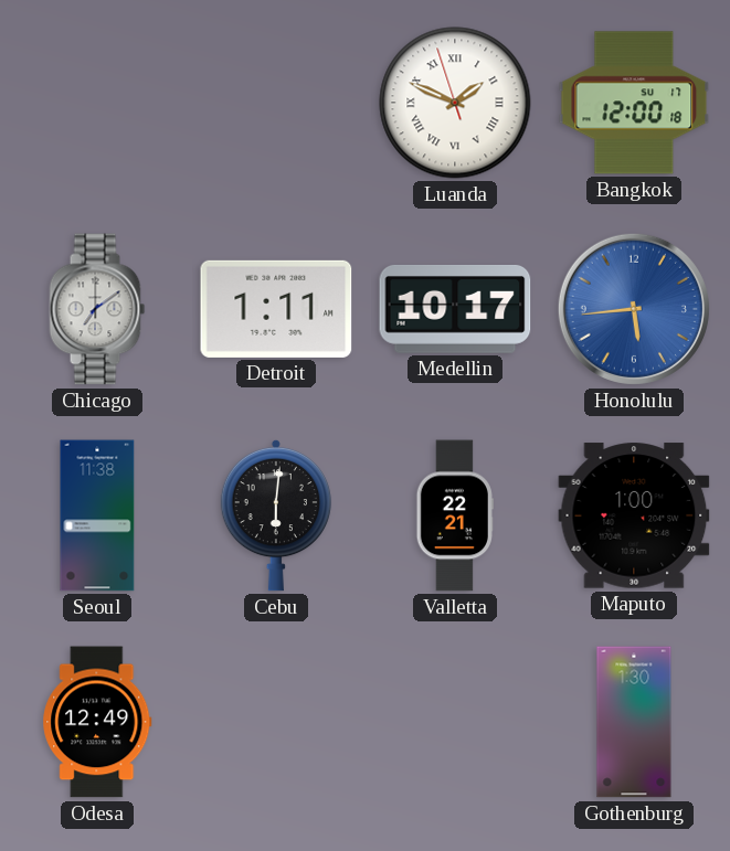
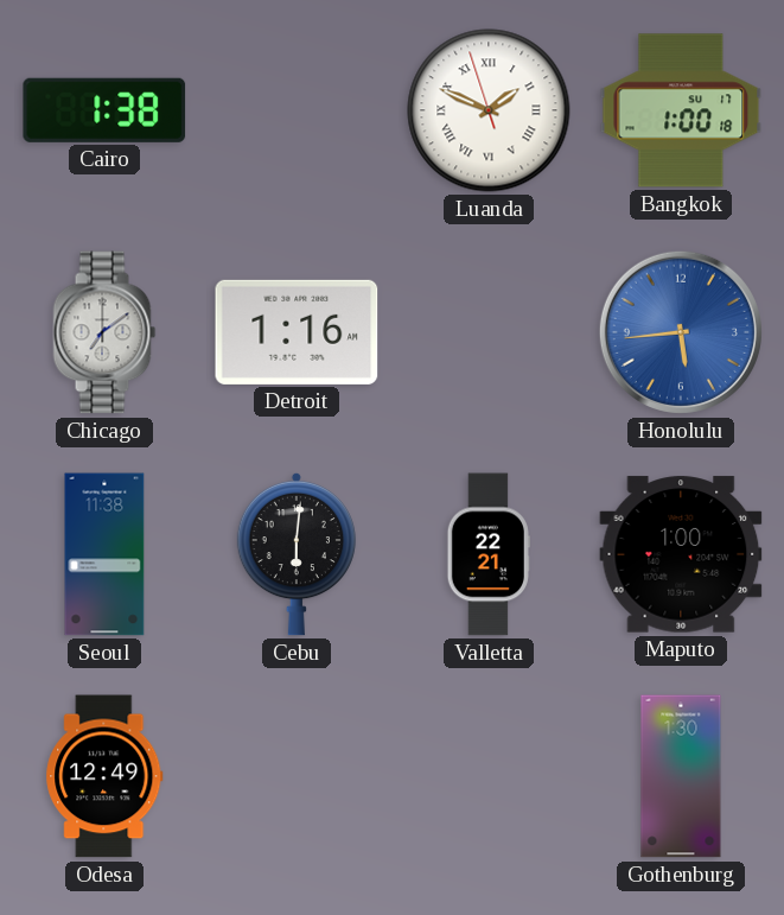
Cairo: none -> 1:38
Bangkok: 12:00 -> 1:00
Detroit: 1:11 -> 1:16
Medellin: 10:17 -> none
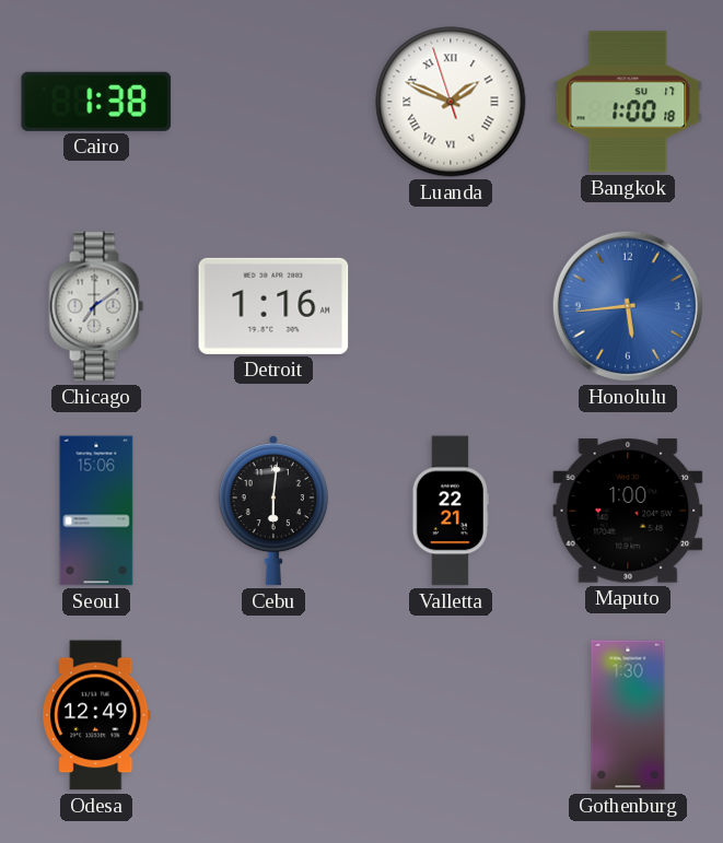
Seoul: 11:38 -> 15:06
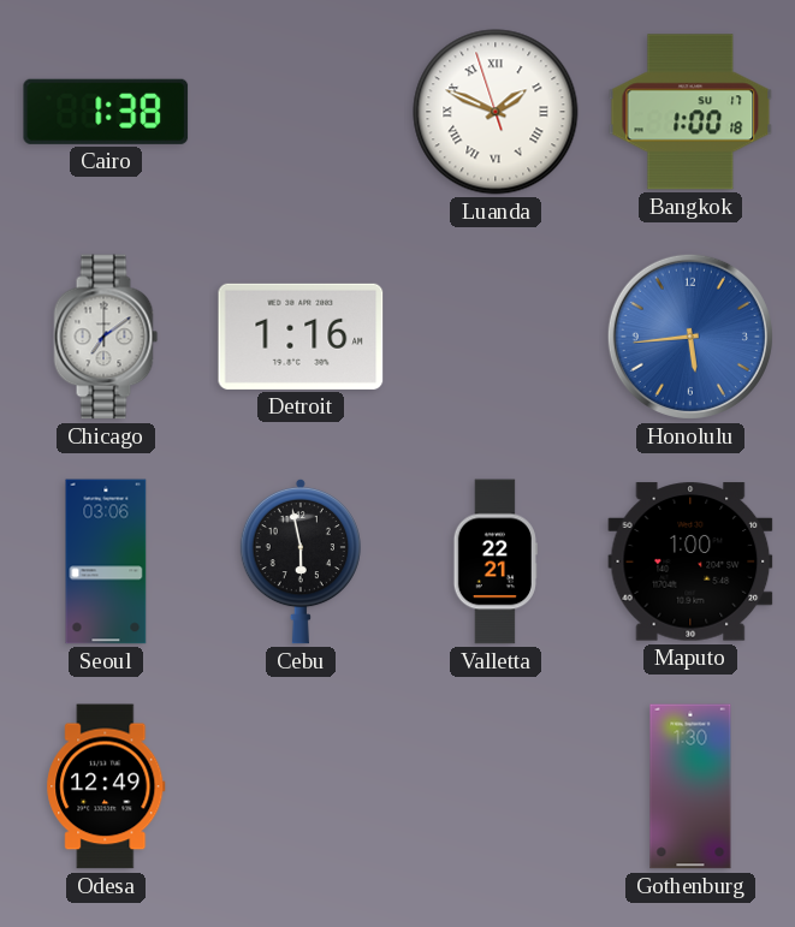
Seoul: 15:06 -> 03:06
Cebu: 6:01 -> 5:58
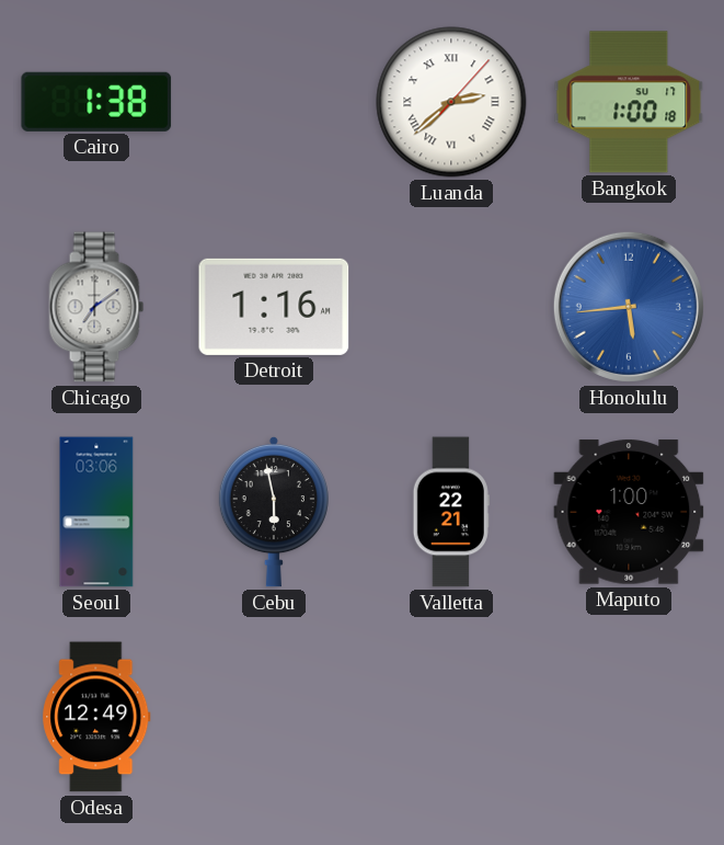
Luanda: 1:48 -> 2:38
Gothenburg: 1:30 -> none
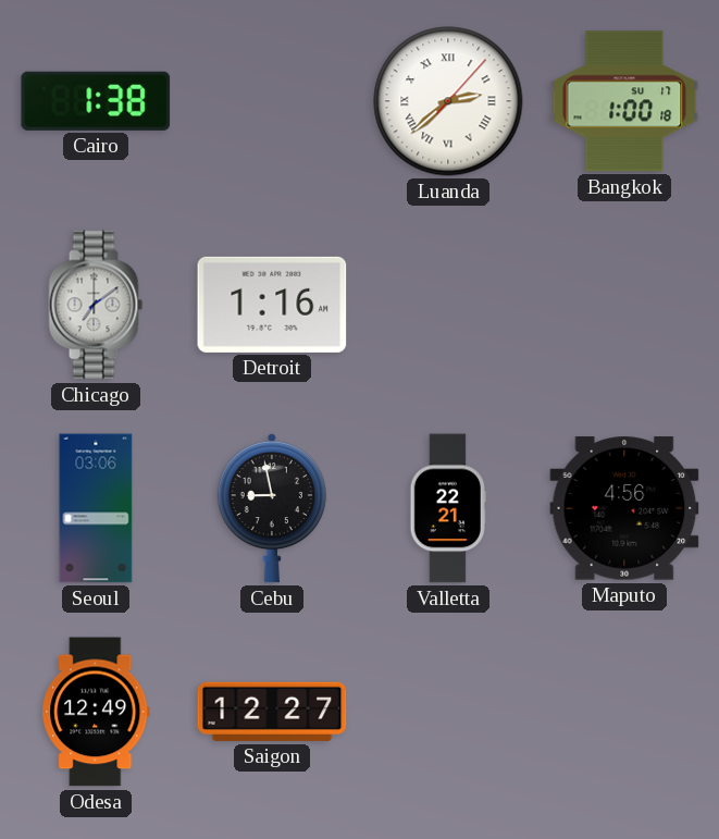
Honolulu: 5:44 -> none
Cebu: 5:58 -> 8:58
Maputo: 1:00 -> 4:56
Saigon: none -> 12:27
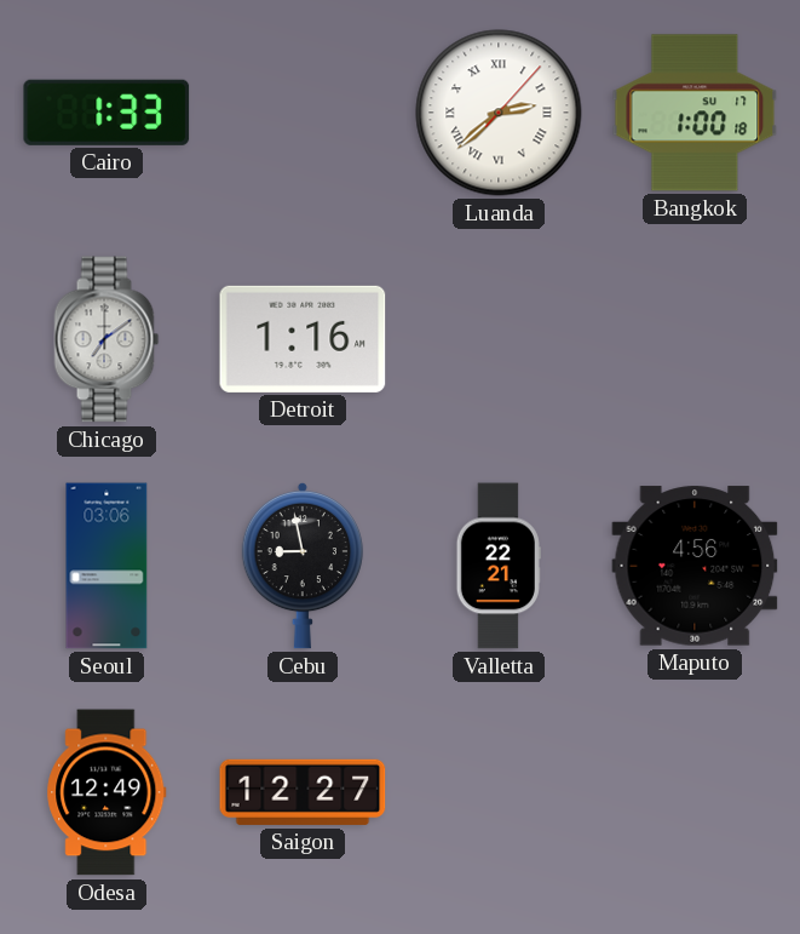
Cairo: 1:38 -> 1:33
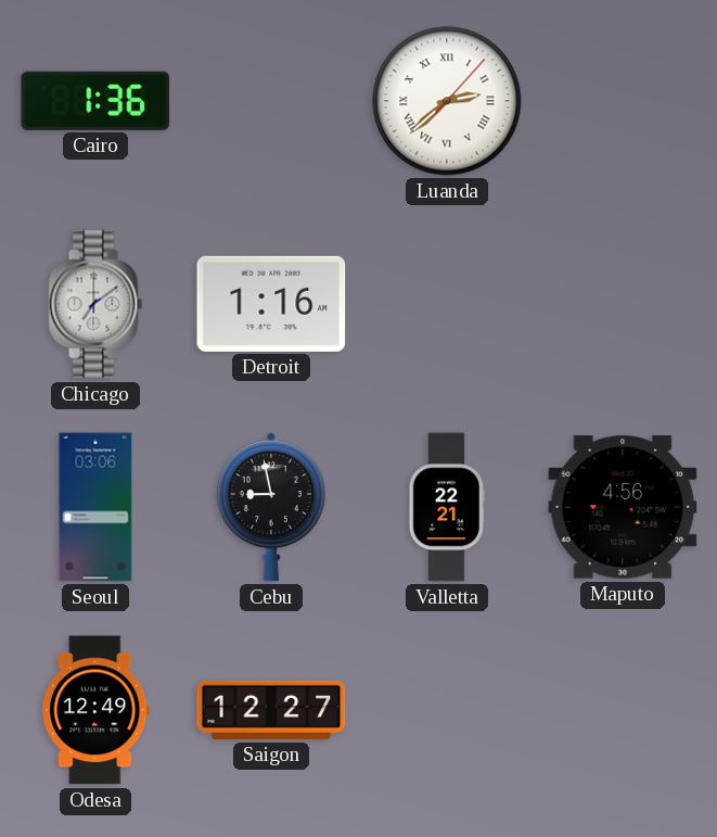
Cairo: 1:33 -> 1:36
Bangkok: 1:00 -> none
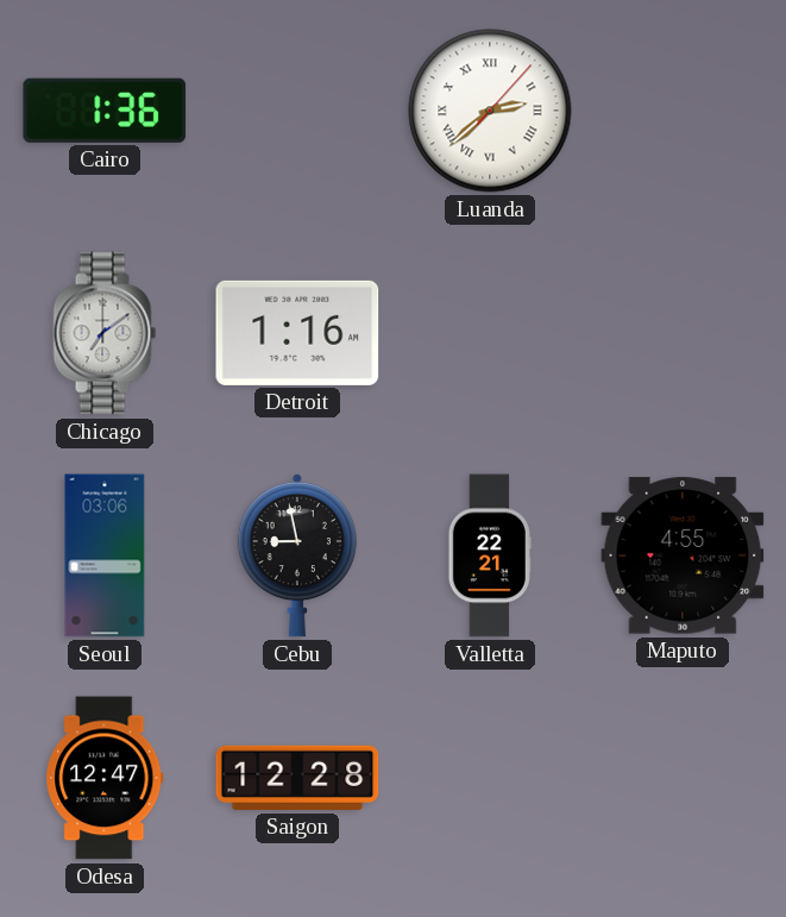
Maputo: 4:56 -> 4:55
Odesa: 12:49 -> 12:47
Saigon: 12:27 -> 12:28
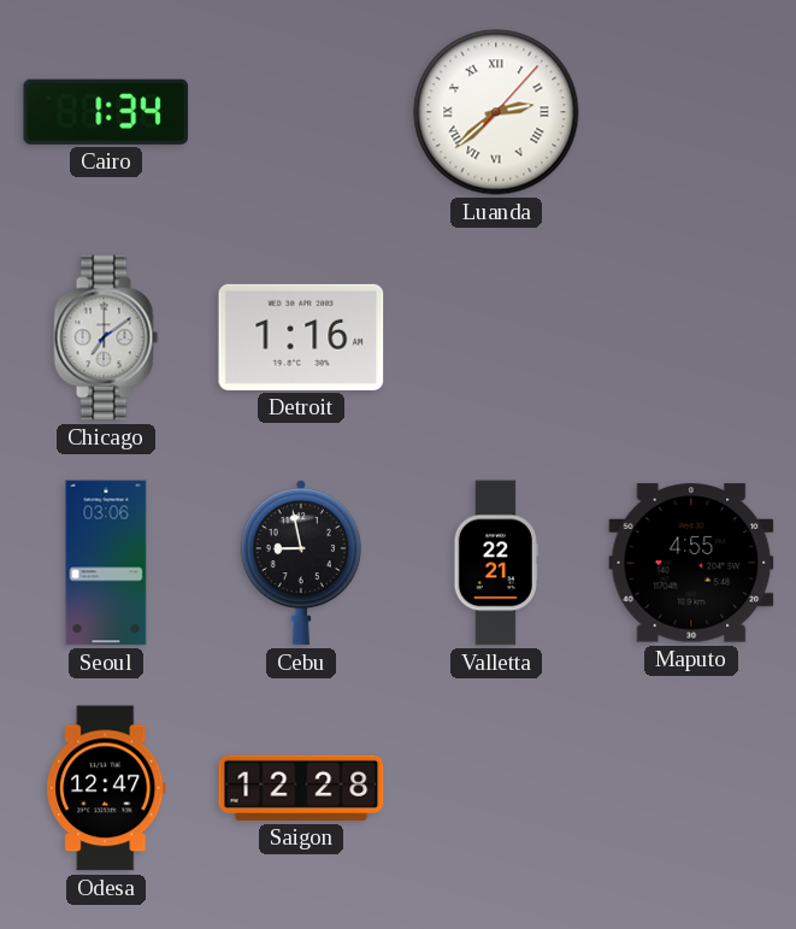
Cairo: 1:36 -> 1:34
